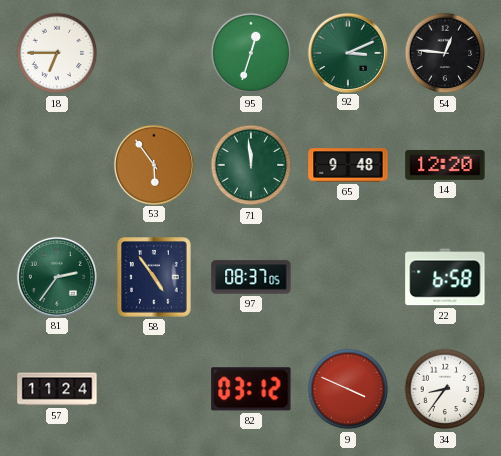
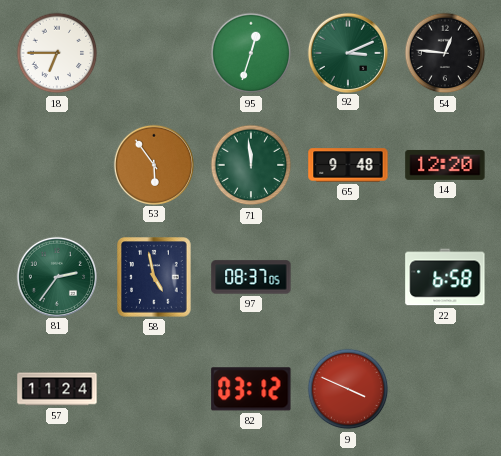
58: 4:54 -> 4:58
34: 8:36 -> none
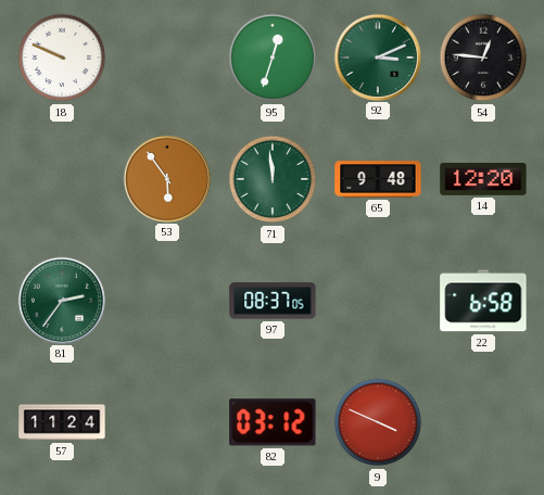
18: 6:45 -> 9:49
58: 4:58 -> none
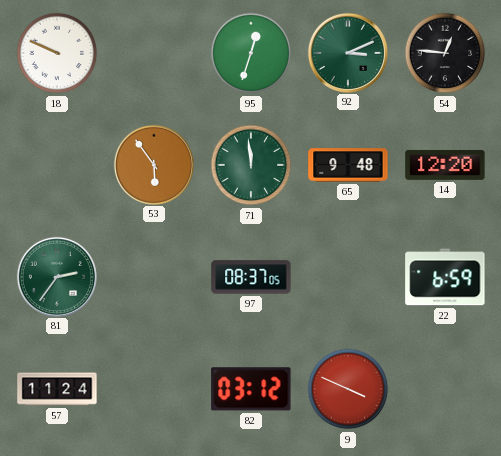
22: 6:58 -> 6:59
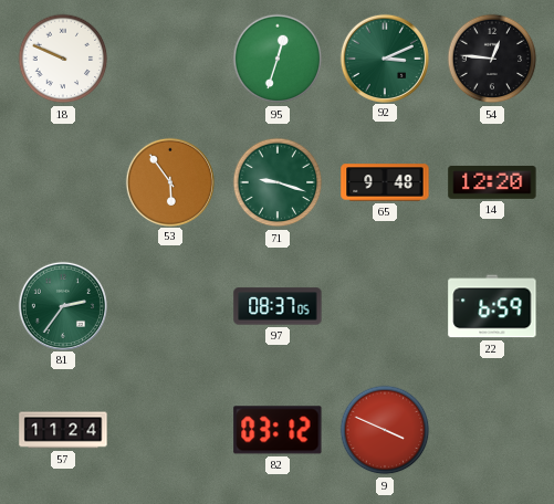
71: 11:59 -> 9:18
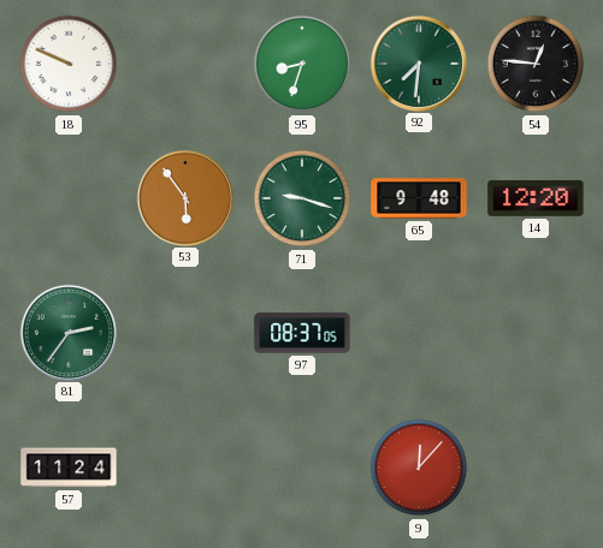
95: 12:33 -> 8:33
92: 3:11 -> 7:31
22: 6:59 -> none
82: 03:12 -> none
9: 3:49 -> 12:07
